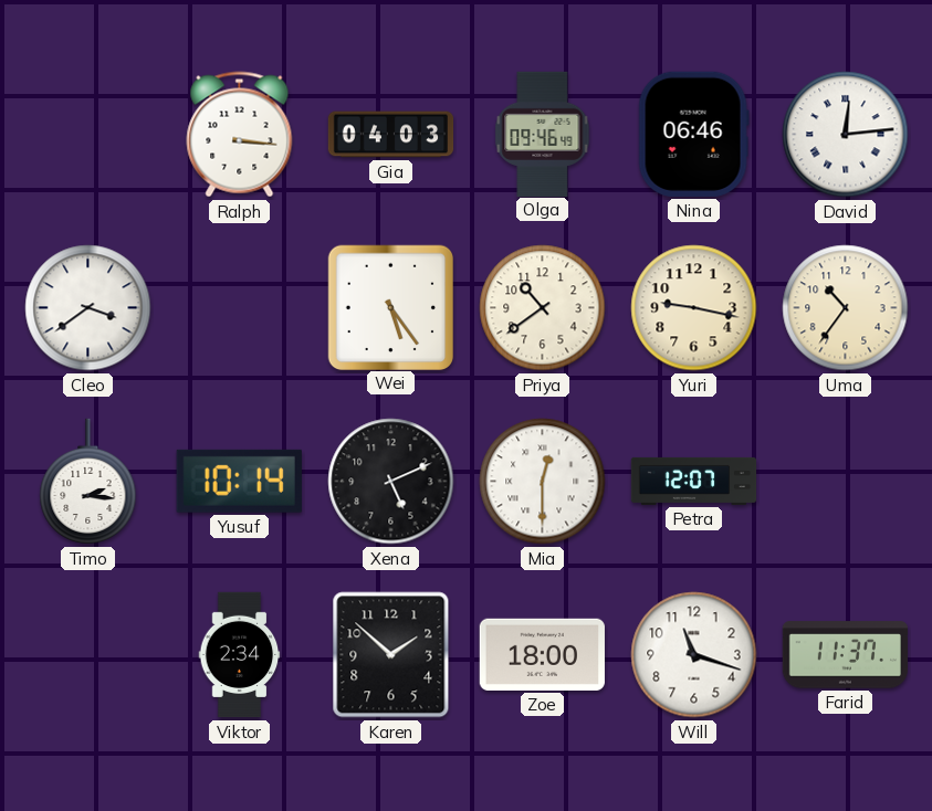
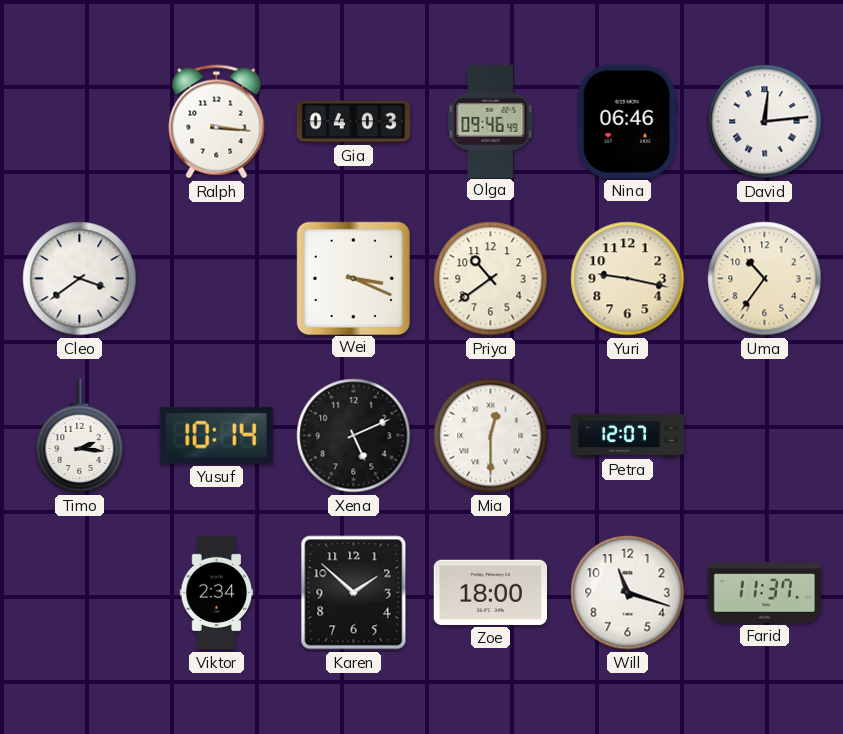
Wei: 5:24 -> 3:19
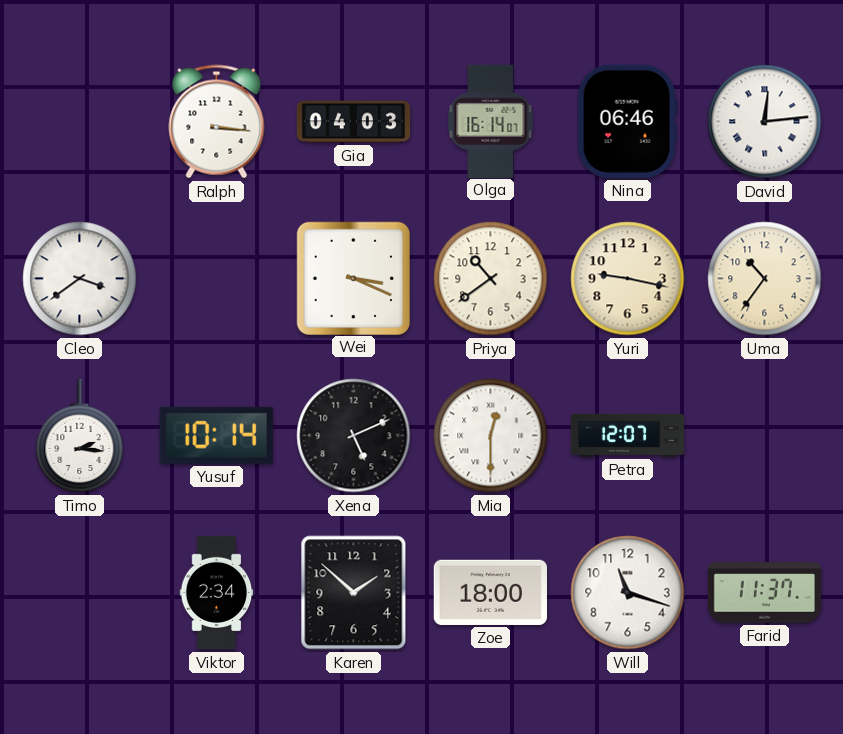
Olga: 09:46 -> 16:14
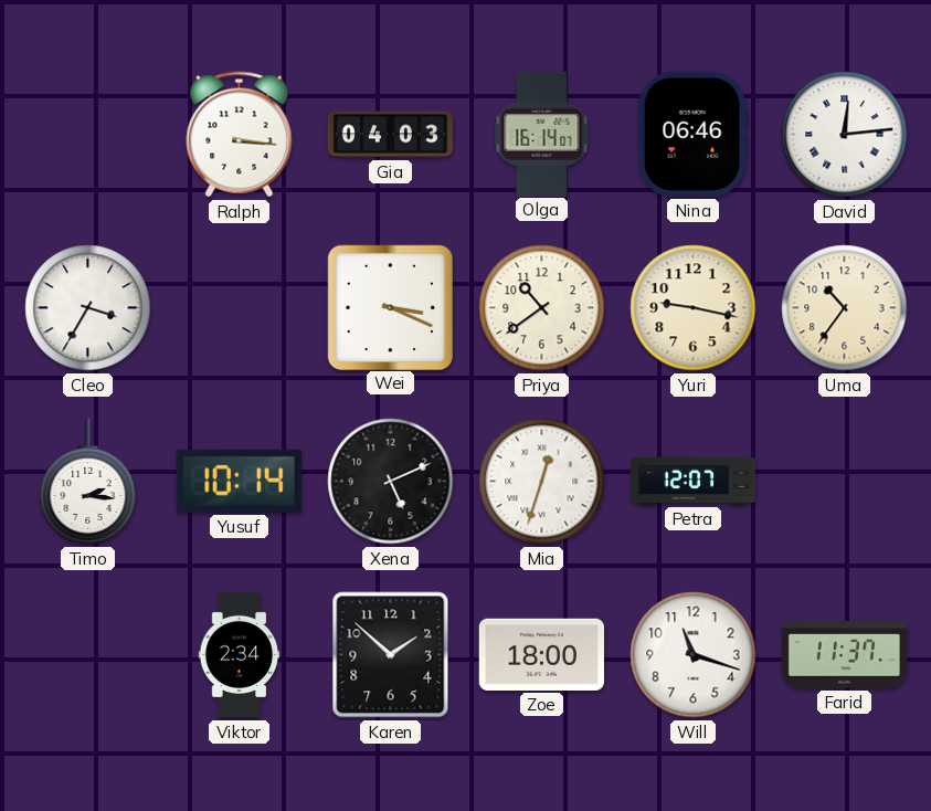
Cleo: 3:39 -> 3:35
Mia: 12:30 -> 12:33
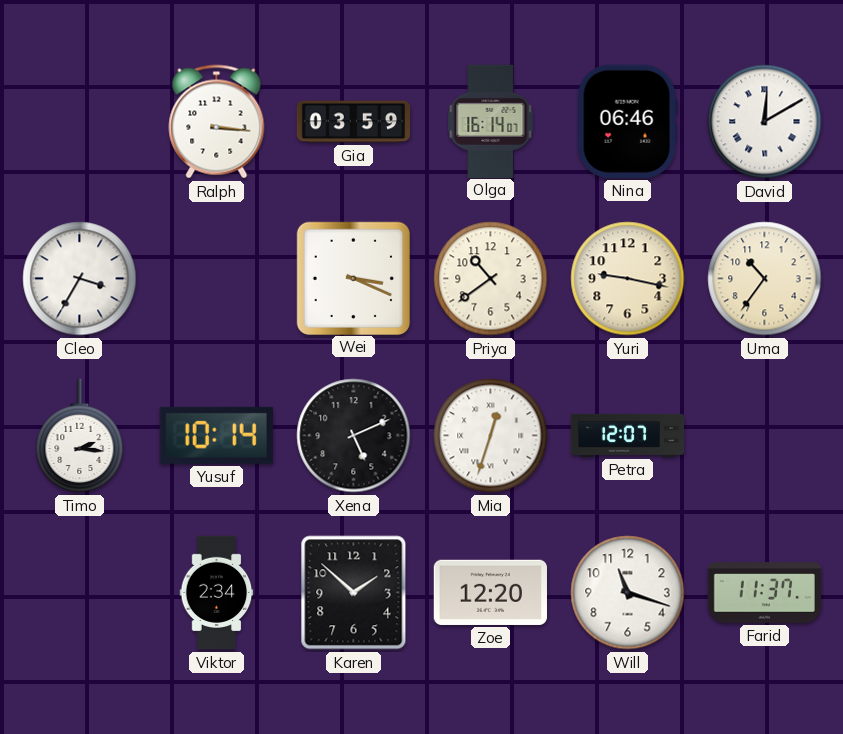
Gia: 04:03 -> 03:59
David: 12:14 -> 12:10
Zoe: 18:00 -> 12:20
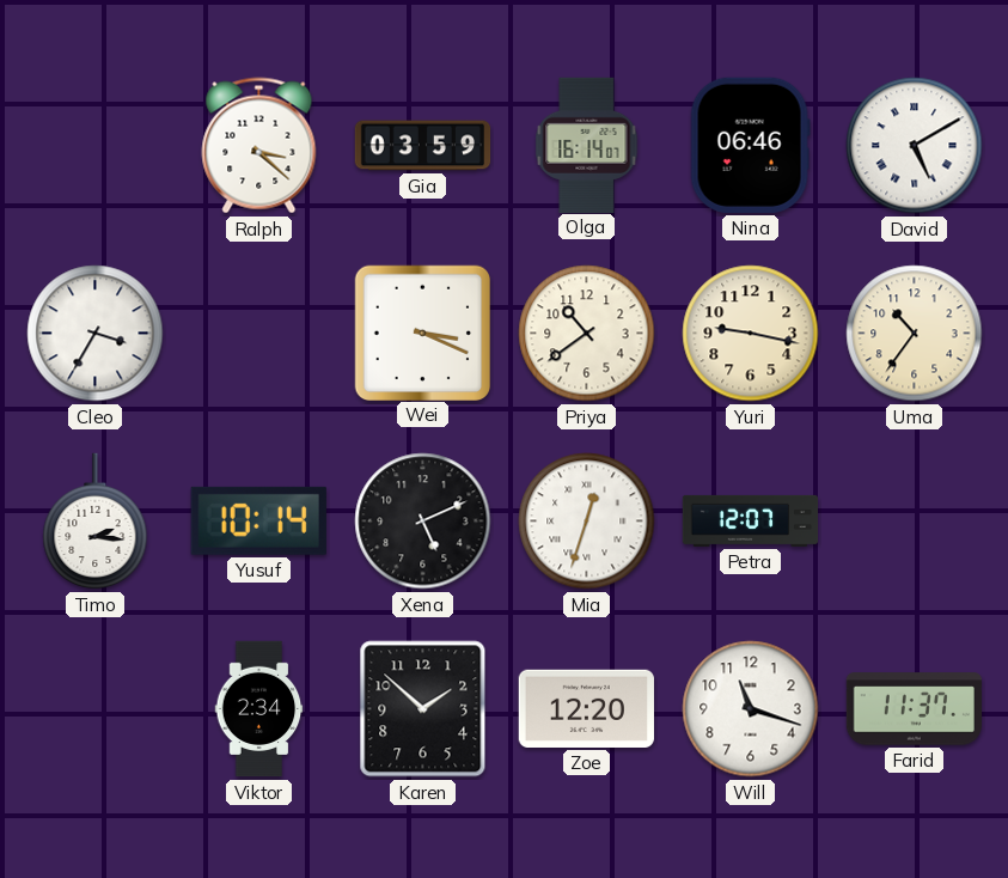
Ralph: 3:16 -> 3:22
David: 12:10 -> 5:10
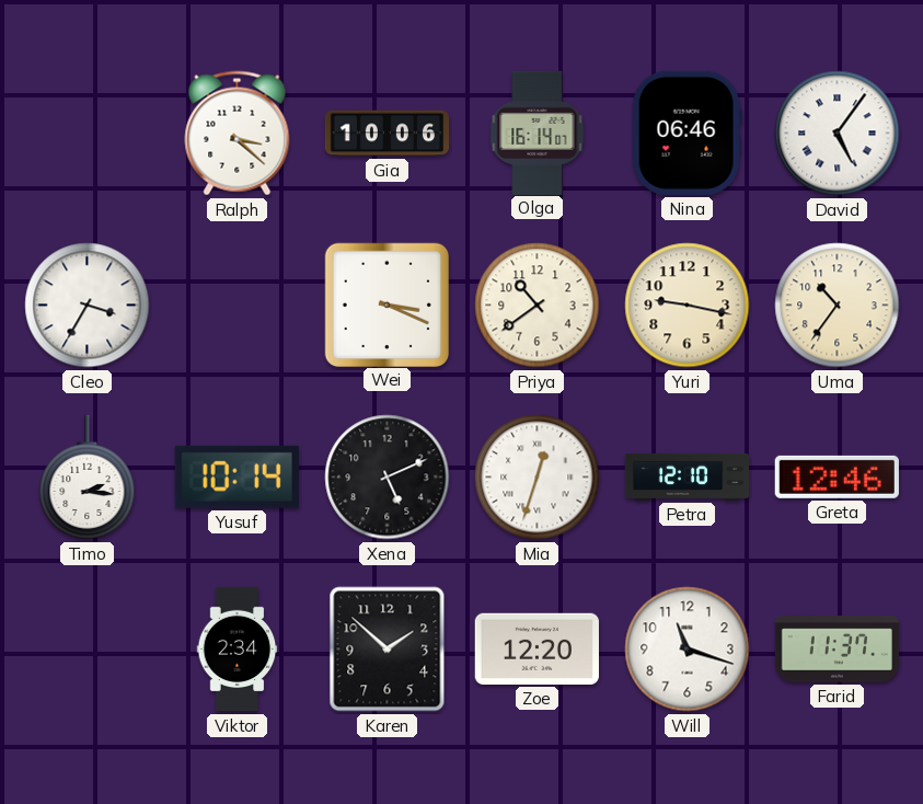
Gia: 03:59 -> 10:06
David: 5:10 -> 5:06
Petra: 12:07 -> 12:10
Greta: none -> 12:46
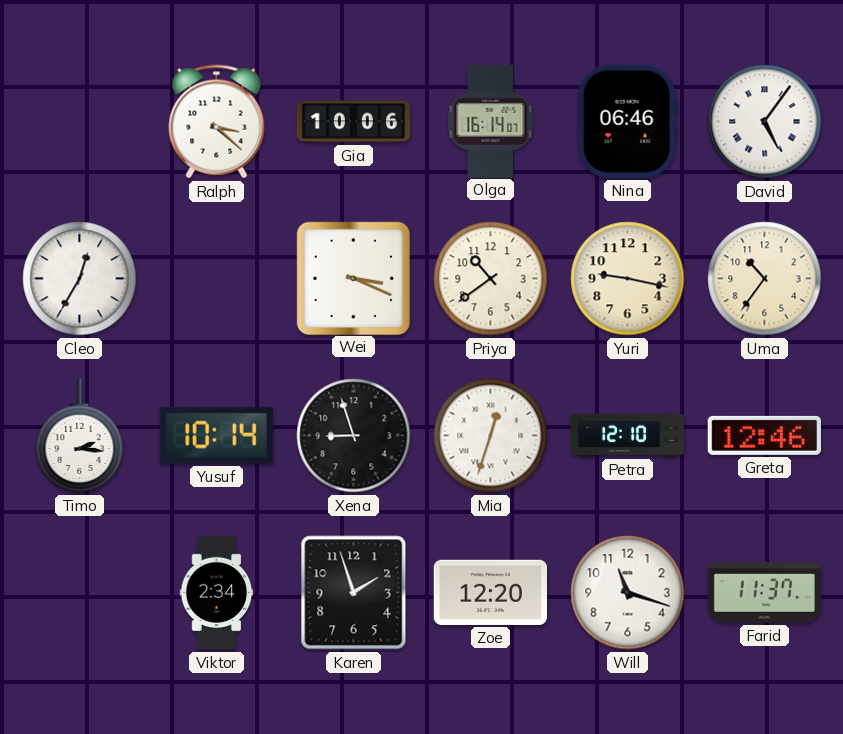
Cleo: 3:35 -> 12:35
Xena: 5:11 -> 8:57
Karen: 1:52 -> 1:57
